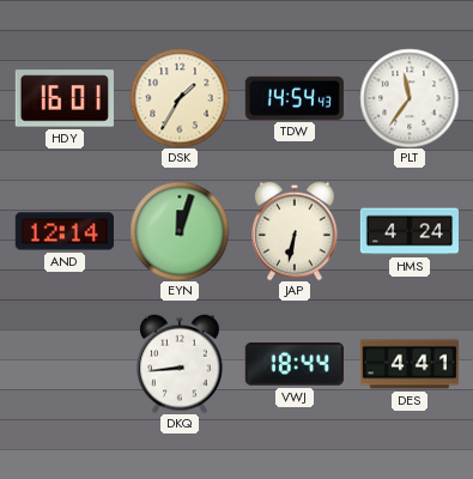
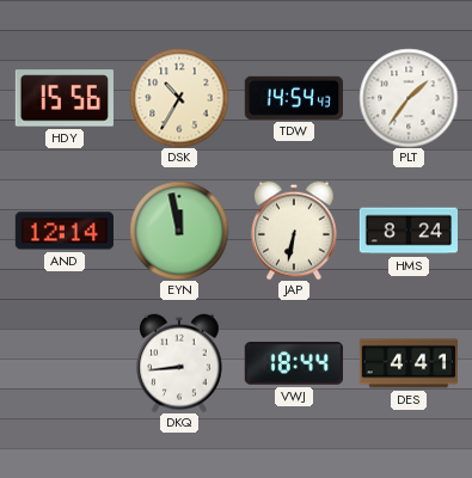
HDY: 16:01 -> 15:56
DSK: 1:35 -> 10:35
PLT: 11:36 -> 1:36
EYN: 12:03 -> 11:58
HMS: 4:24 -> 8:24
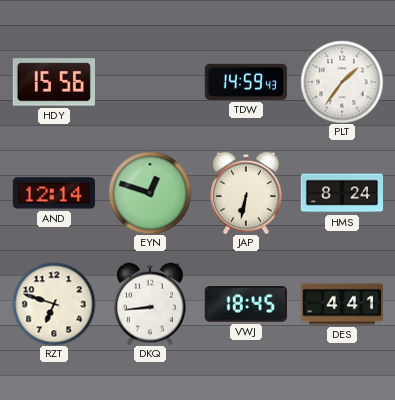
DSK: 10:35 -> none
TDW: 14:54 -> 14:59
EYN: 11:58 -> 12:48
RZT: none -> 6:48
VWJ: 18:44 -> 18:45
